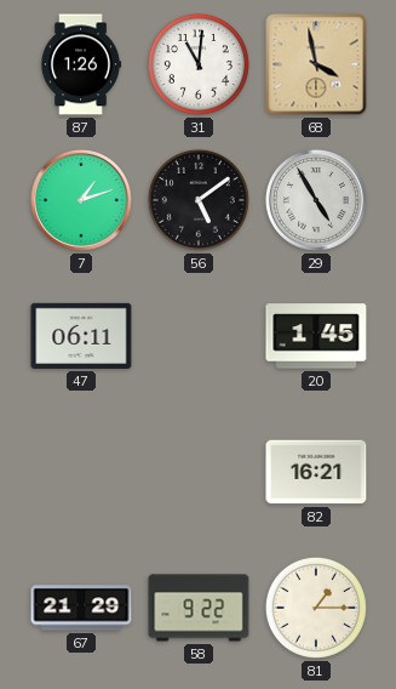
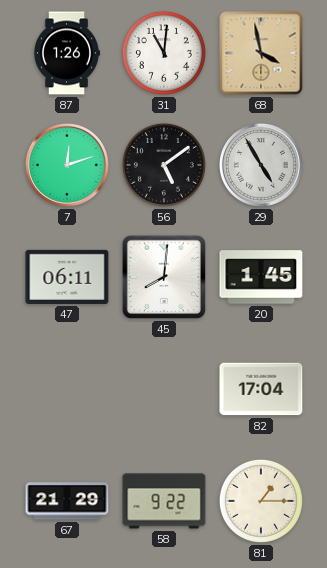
7: 1:12 -> 12:12
45: none -> 8:01
82: 16:21 -> 17:04
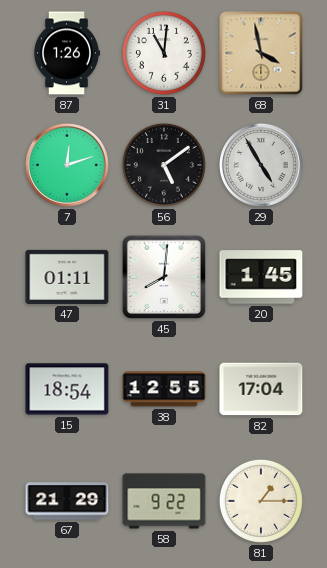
47: 06:11 -> 01:11
15: none -> 18:54
38: none -> 12:55
